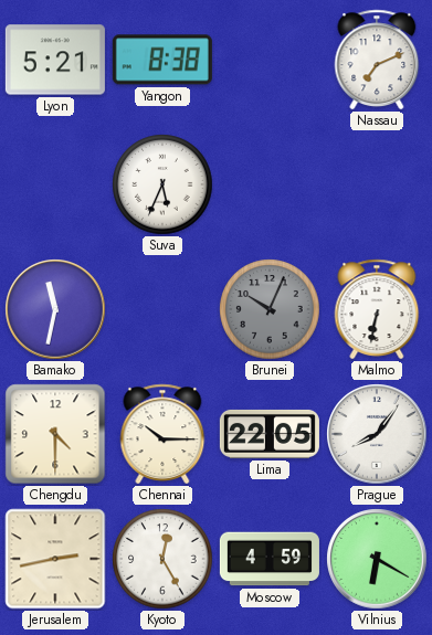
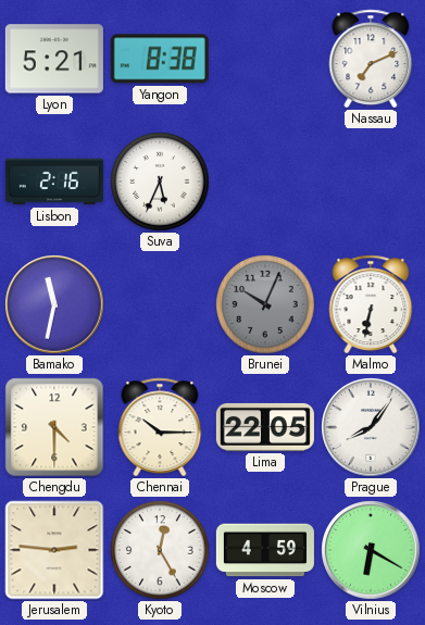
Lisbon: none -> 2:16
Jerusalem: 2:43 -> 2:46
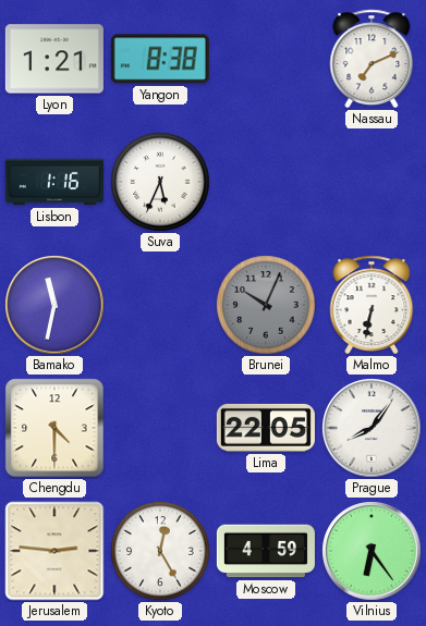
Lyon: 5:21 -> 1:21
Lisbon: 2:16 -> 1:16
Chennai: 10:15 -> none
Vilnius: 6:20 -> 6:24
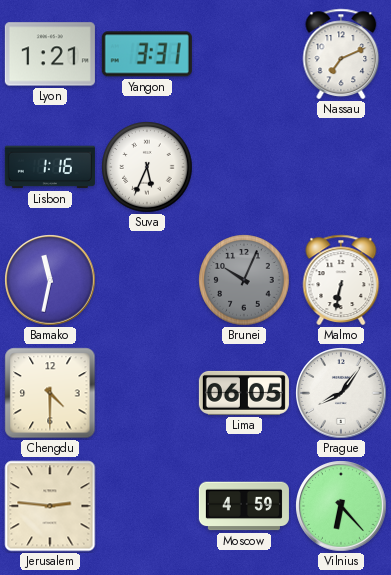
Yangon: 8:38 -> 3:31
Lima: 22:05 -> 06:05
Kyoto: 12:25 -> none
Vilnius: 6:24 -> 6:23
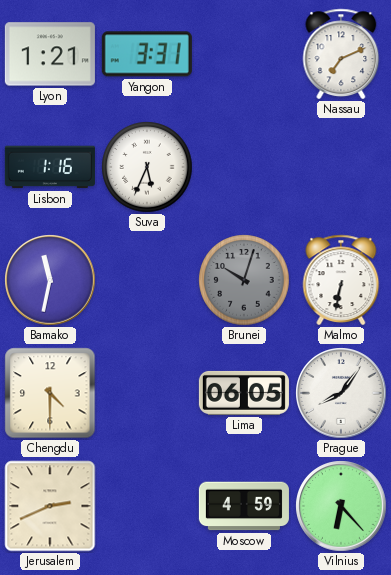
Brunei: 10:04 -> 10:03
Jerusalem: 2:46 -> 2:41
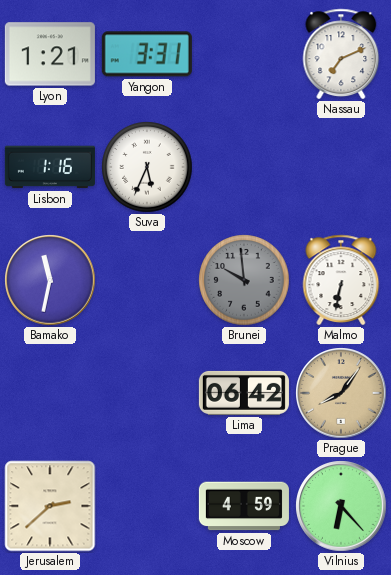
Brunei: 10:03 -> 9:59
Chengdu: 4:30 -> none
Lima: 06:05 -> 06:42
Prague dial: white -> champagne
Jerusalem: 2:41 -> 2:38
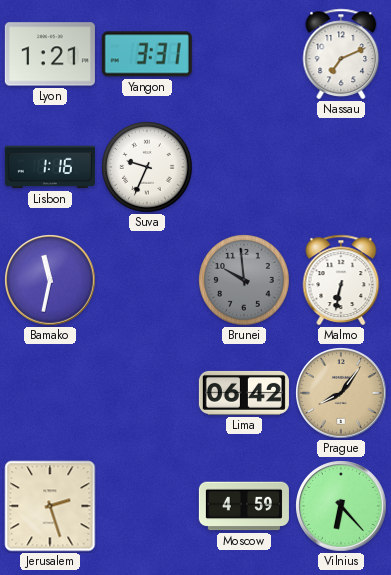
Suva: 5:34 -> 9:34
Jerusalem: 2:38 -> 2:27
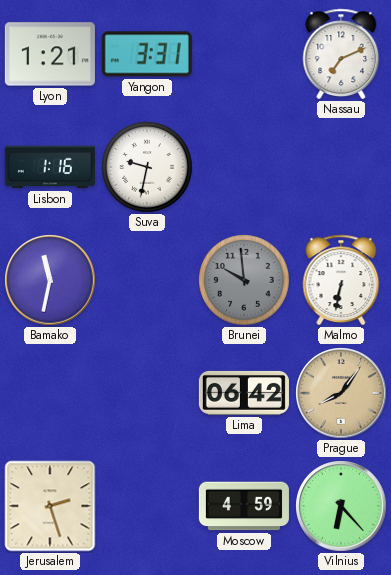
Suva: 9:34 -> 9:32
